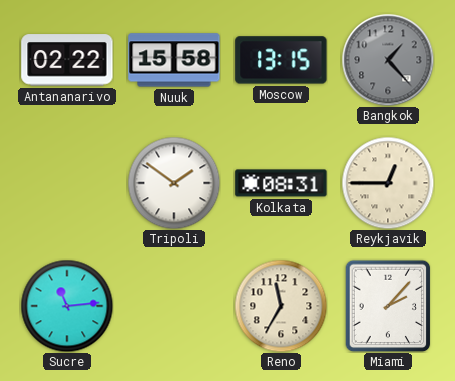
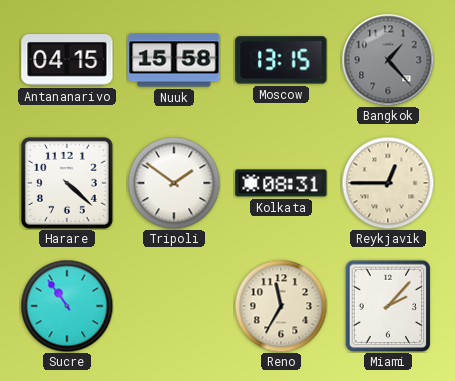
Antananarivo: 02:22 -> 04:15
Harare: none -> 4:22
Sucre: 11:14 -> 10:54
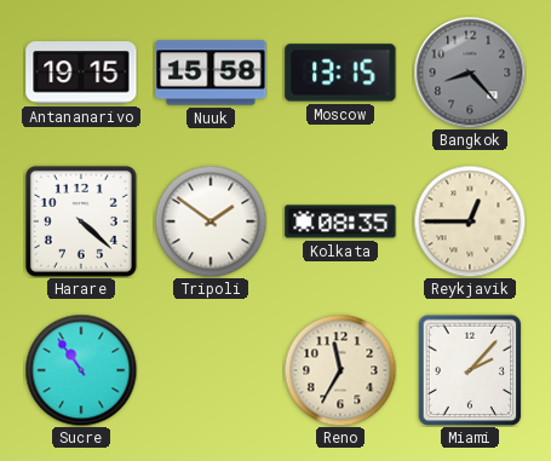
Antananarivo: 04:15 -> 19:15
Bangkok: 1:23 -> 8:23
Kolkata: 08:31 -> 08:35
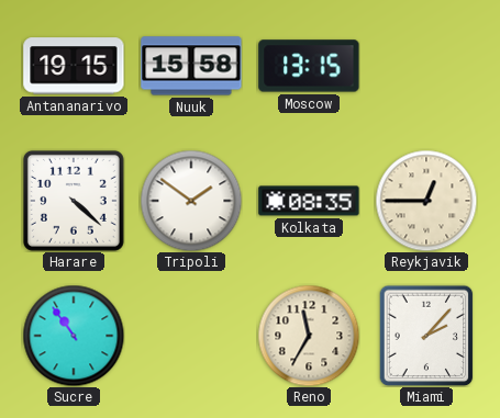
Bangkok: 8:23 -> none
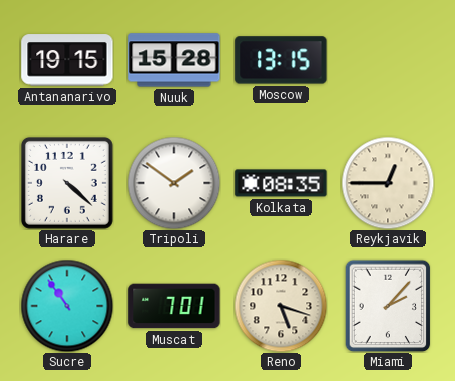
Nuuk: 15:58 -> 15:28
Muscat: none -> 7:01
Reno: 11:35 -> 5:18
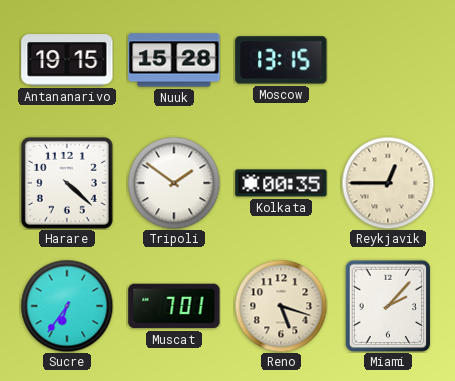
Kolkata: 08:35 -> 00:35
Sucre: 10:54 -> 6:36
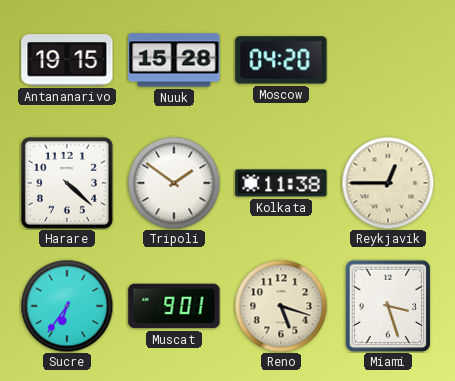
Moscow: 13:15 -> 04:20
Kolkata: 00:35 -> 11:38
Muscat: 7:01 -> 9:01
Miami: 2:07 -> 3:27
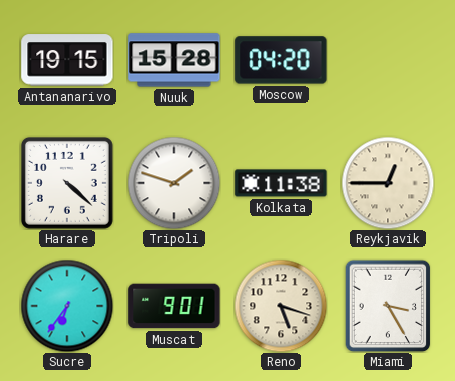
Tripoli: 1:51 -> 1:48
Miami: 3:27 -> 3:25
